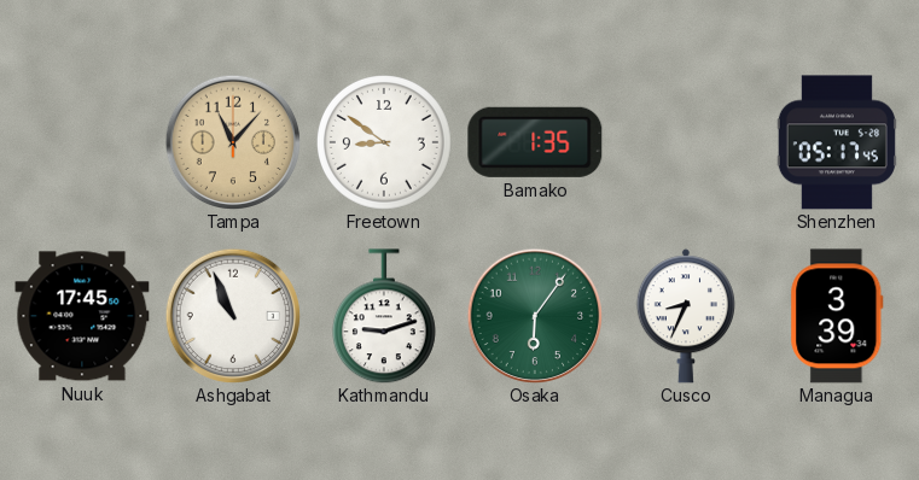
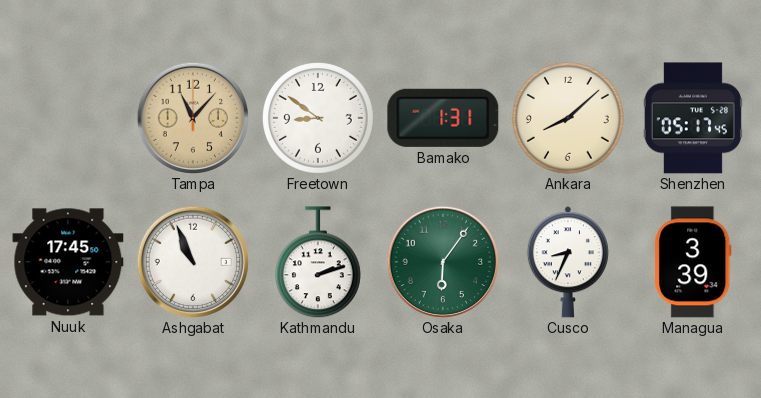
Bamako: 1:35 -> 1:31
Ankara: none -> 8:08
Kathmandu: 9:12 -> 2:12
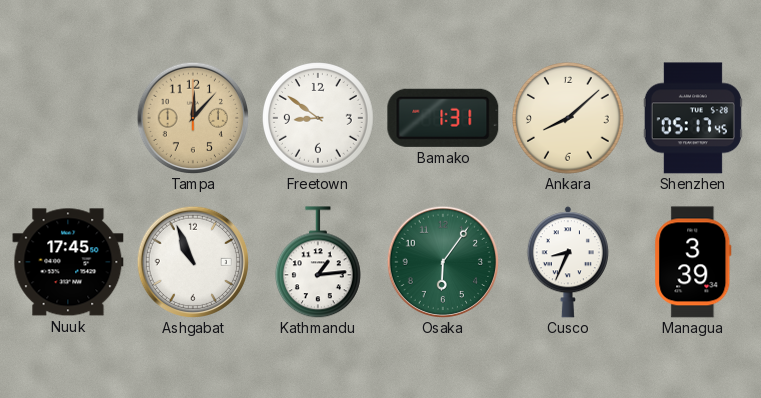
Tampa: 11:07 -> 12:07
Kathmandu: 2:12 -> 1:14
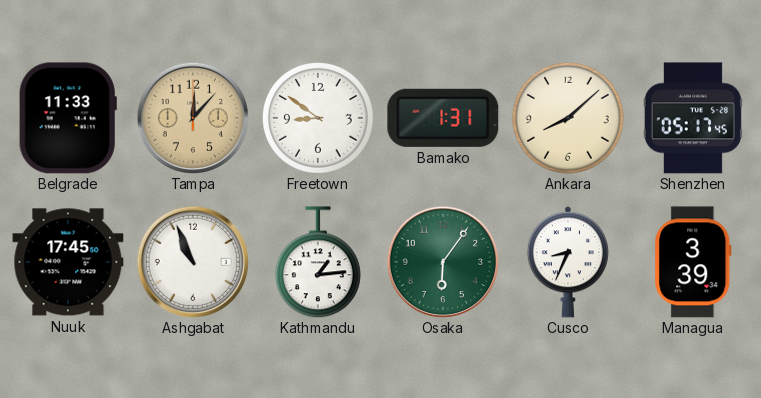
Belgrade: none -> 11:33
